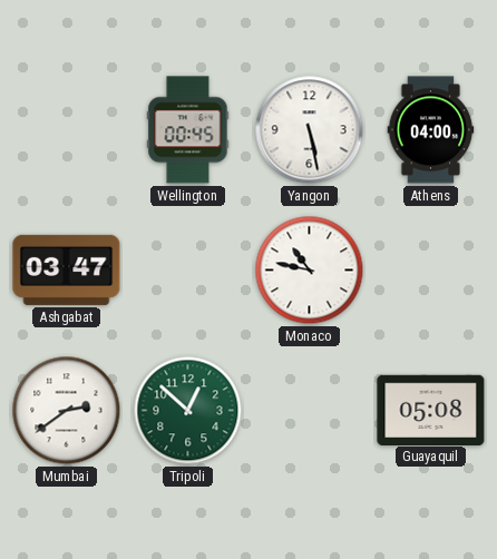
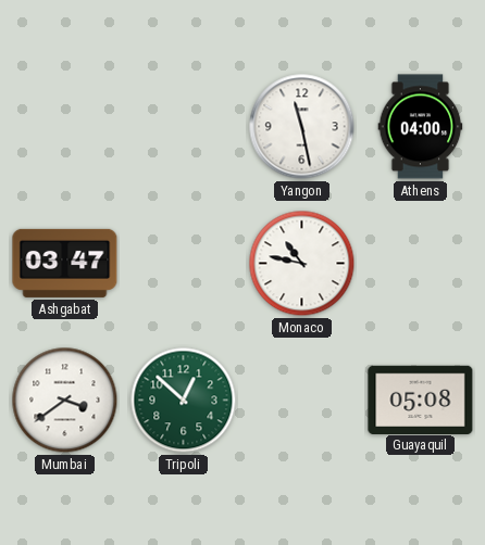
Wellington: 00:45 -> none
Yangon: 5:28 -> 11:28
Mumbai: 2:39 -> 3:39
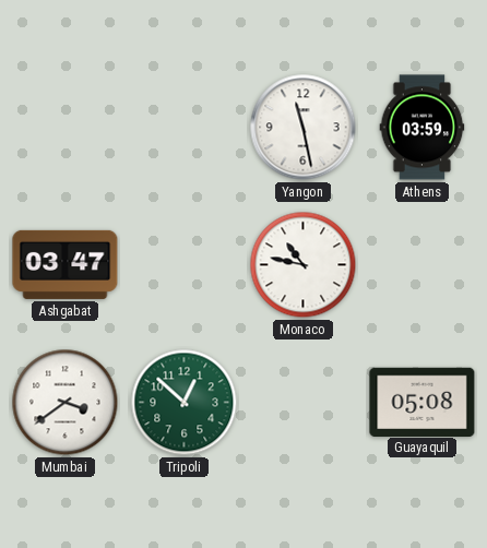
Athens: 04:00 -> 03:59
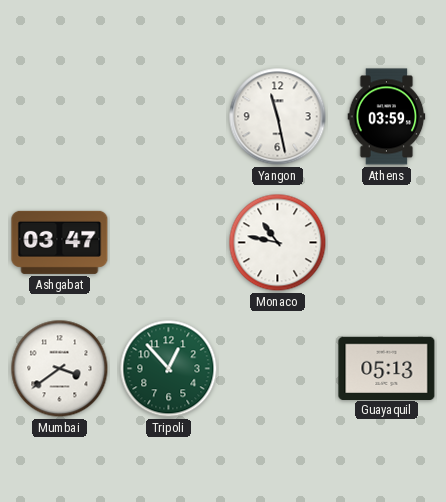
Tripoli: 12:52 -> 12:53
Guayaquil: 05:08 -> 05:13
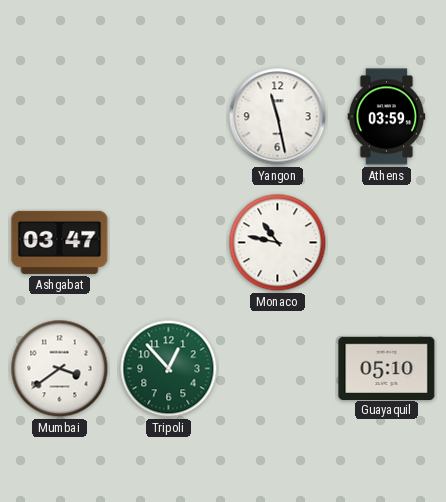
Guayaquil: 05:13 -> 05:10
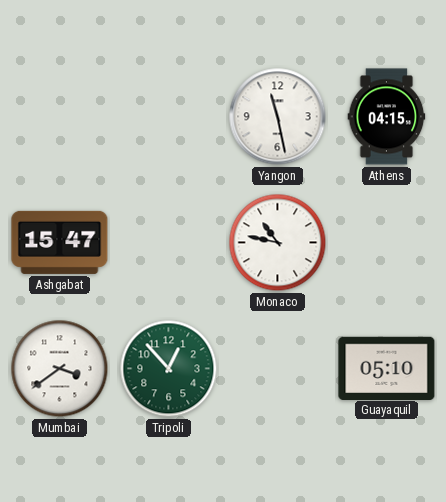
Athens: 03:59 -> 04:15
Ashgabat: 03:47 -> 15:47
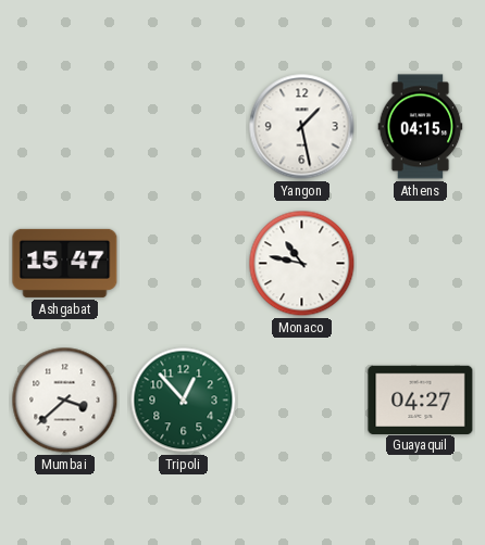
Yangon: 11:28 -> 1:28
Mumbai: 3:39 -> 3:38
Guayaquil: 05:10 -> 04:27
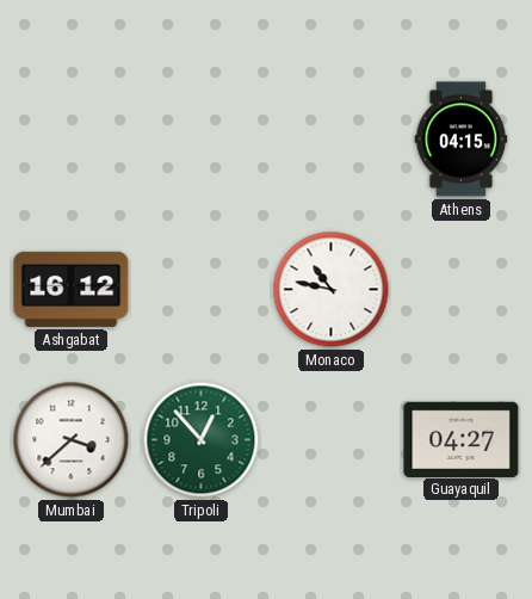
Yangon: 1:28 -> none
Ashgabat: 15:47 -> 16:12
